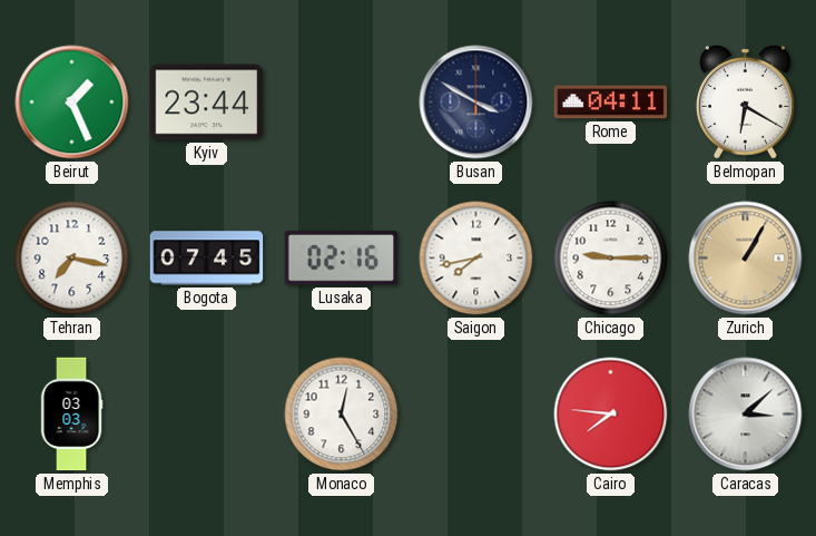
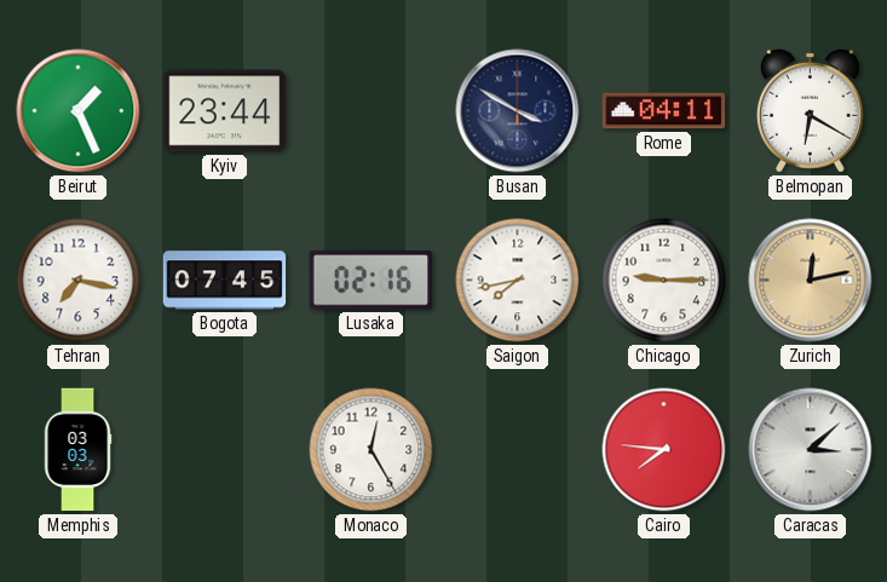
Zurich: 1:05 -> 12:13
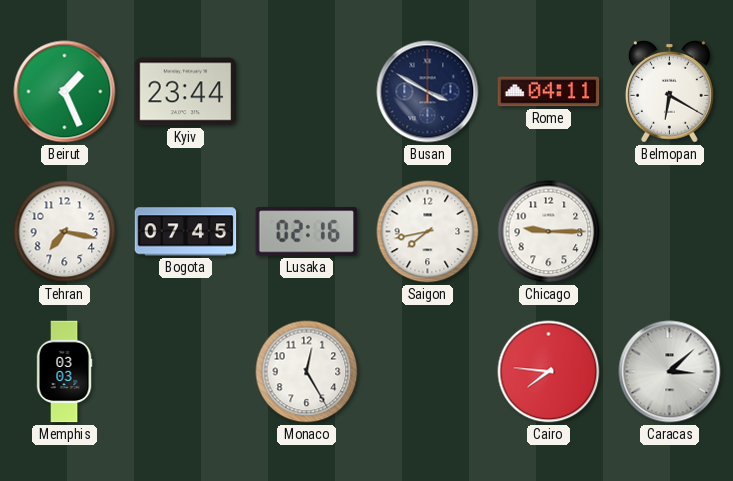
Zurich: 12:13 -> none
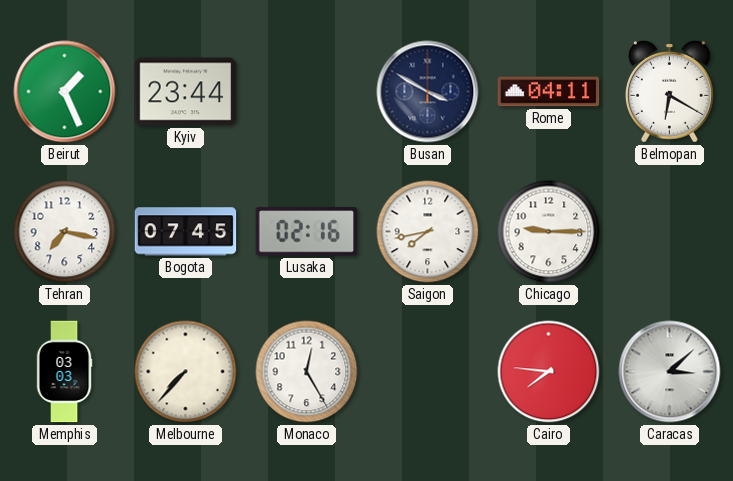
Melbourne: none -> 7:37
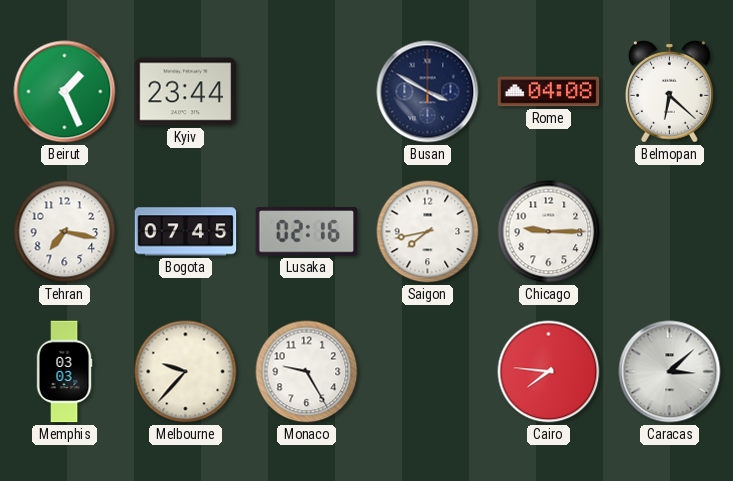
Rome: 04:11 -> 04:08
Belmopan: 6:20 -> 6:22
Melbourne: 7:37 -> 9:37
Monaco: 12:25 -> 9:25
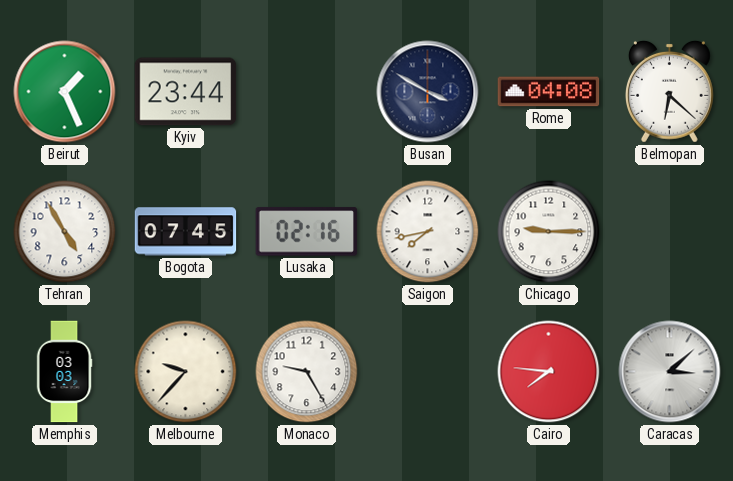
Tehran: 7:17 -> 4:55
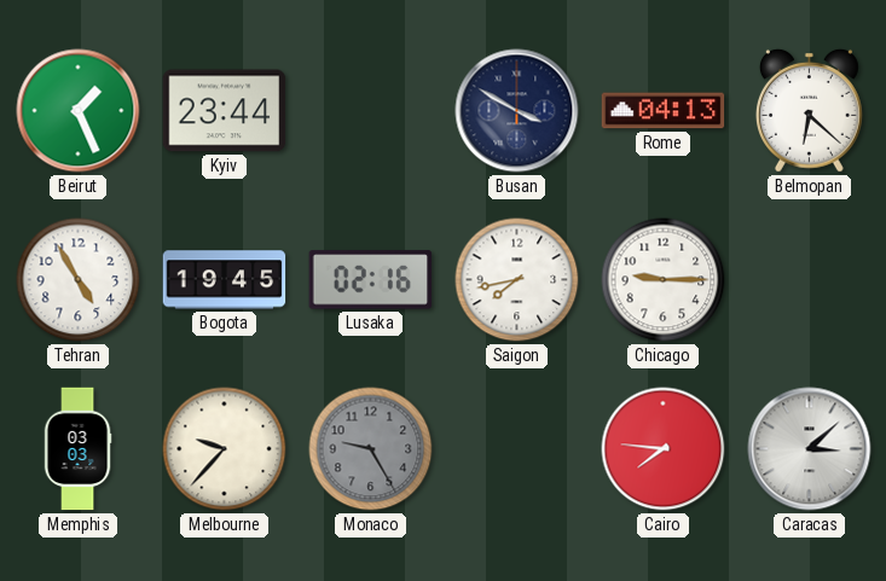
Rome: 04:08 -> 04:13
Bogota: 07:45 -> 19:45
Monaco dial: white -> grey
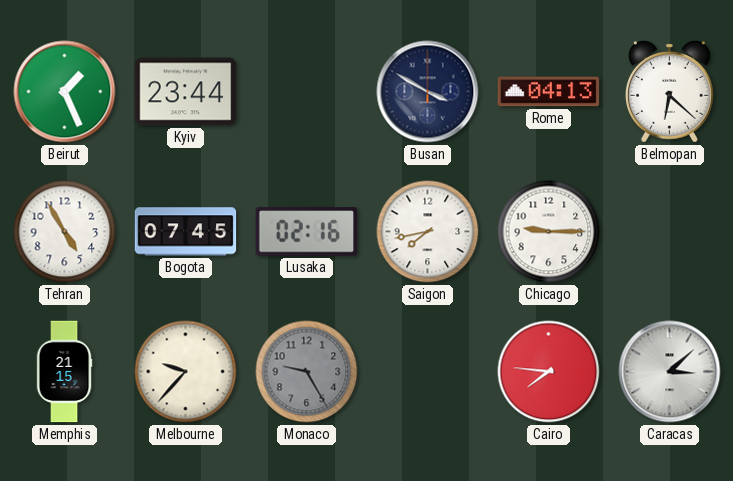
Bogota: 19:45 -> 07:45
Memphis: 03:03 -> 21:15
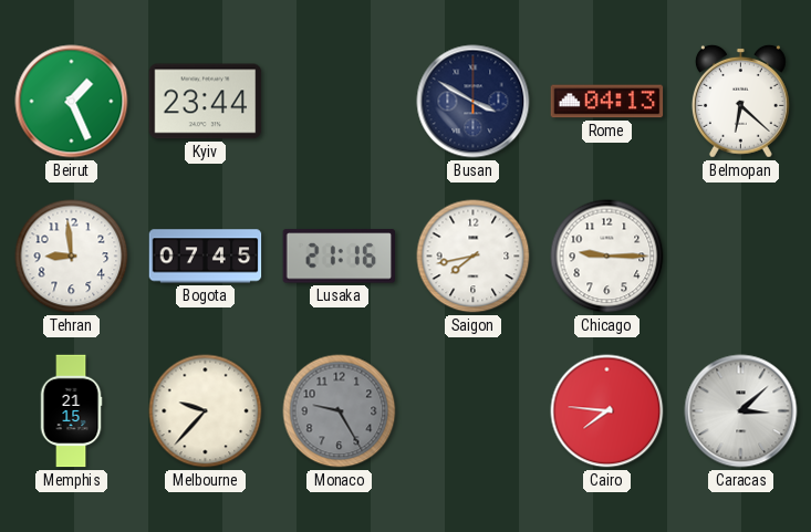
Tehran: 4:55 -> 8:59
Lusaka: 02:16 -> 21:16
